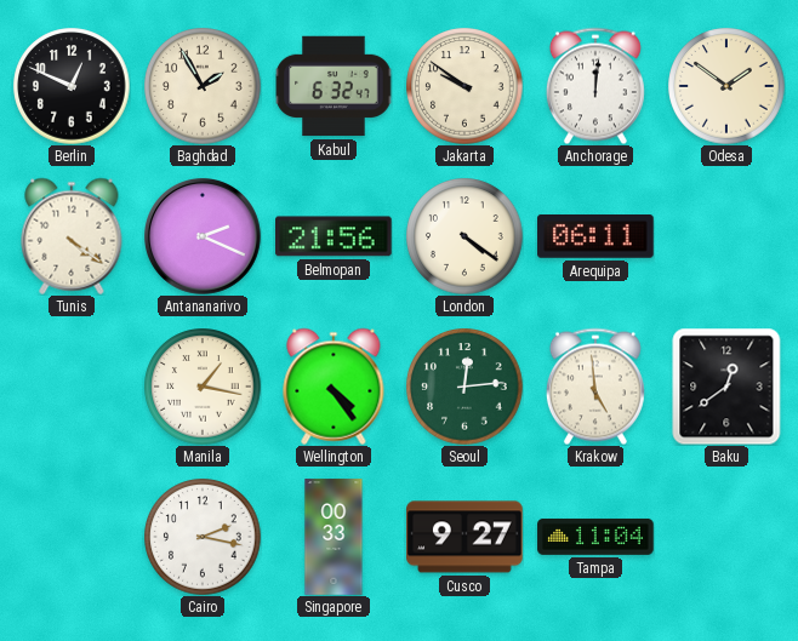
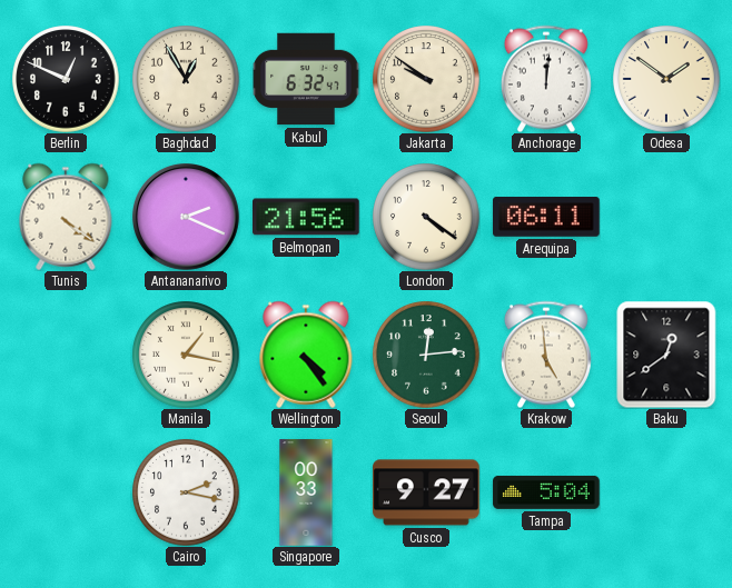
Baghdad: 1:55 -> 12:55
Tampa: 11:04 -> 5:04
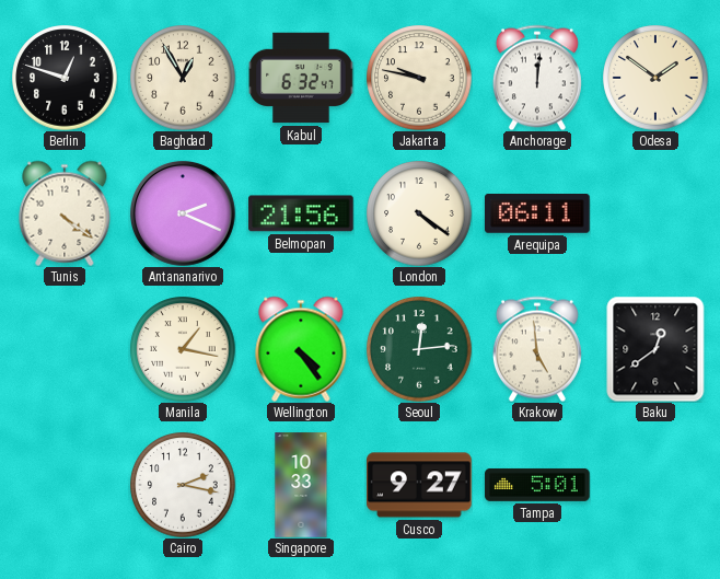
Berlin: 12:49 -> 12:48
Jakarta: 9:51 -> 9:47
Singapore: 00:33 -> 10:33
Tampa: 5:04 -> 5:01
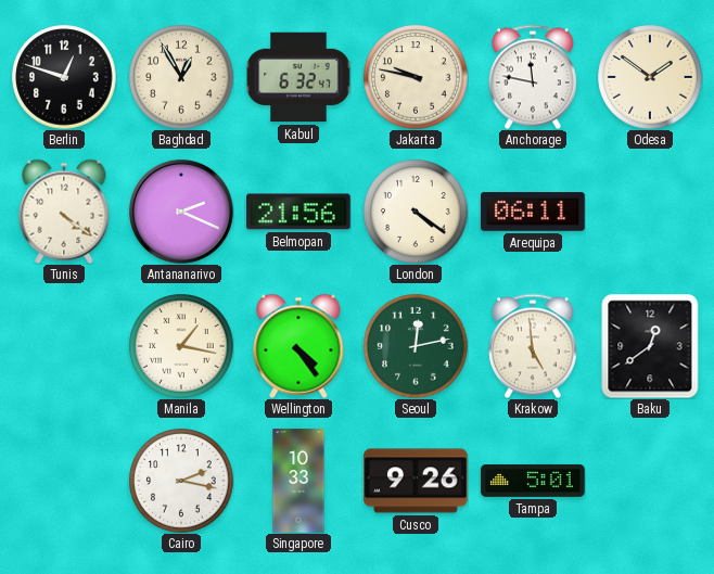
Anchorage: 12:01 -> 11:47
Seoul: 12:14 -> 12:13
Cusco: 9:27 -> 9:26
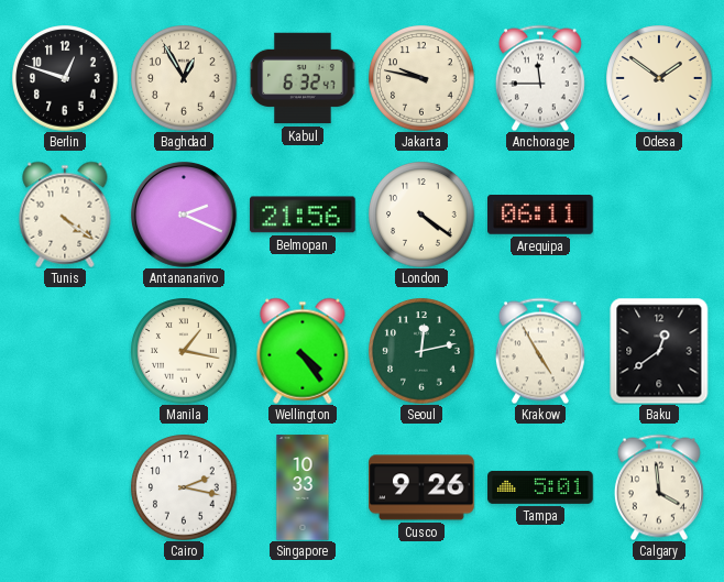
Anchorage: 11:47 -> 11:45
Krakow: 4:59 -> 4:55
Calgary: none -> 3:59
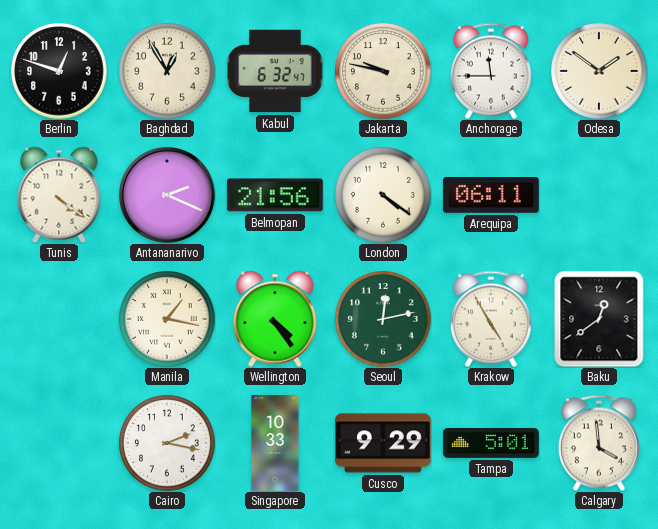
Cusco: 9:26 -> 9:29
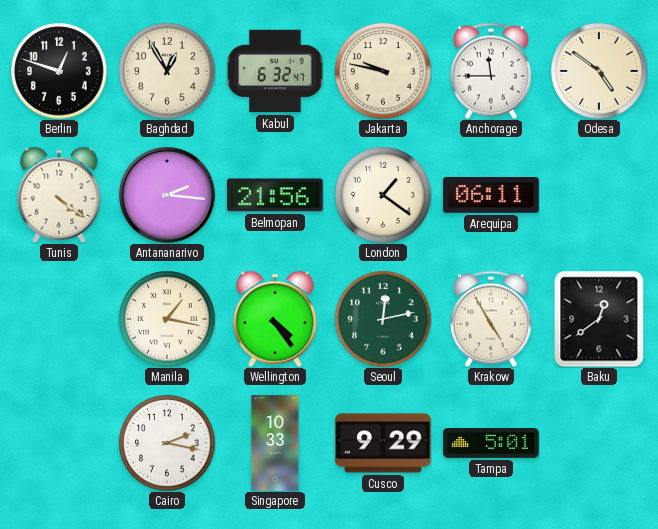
Odesa: 1:51 -> 4:51
Antananarivo: 2:19 -> 2:16
London: 4:21 -> 1:21
Calgary: 3:59 -> none
